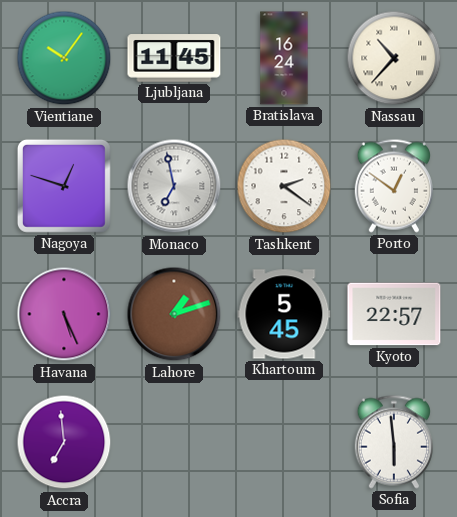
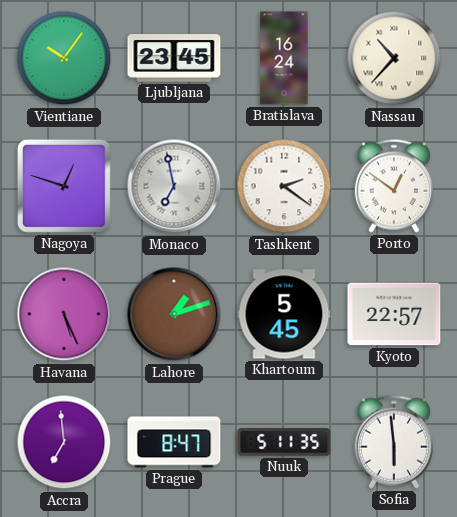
Ljubljana: 11:45 -> 23:45
Prague: none -> 8:47
Nuuk: none -> 5:11
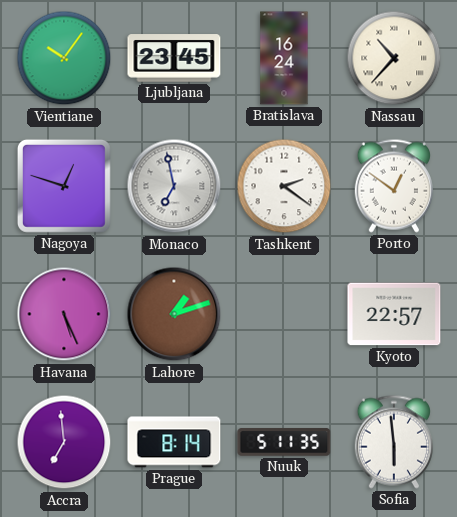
Khartoum: 5:45 -> none
Prague: 8:47 -> 8:14
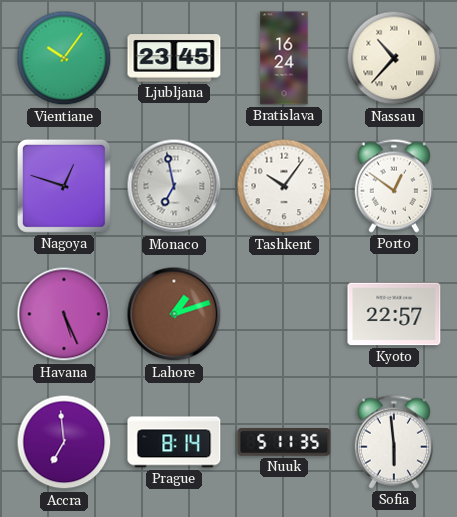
Tashkent: 2:21 -> 10:06
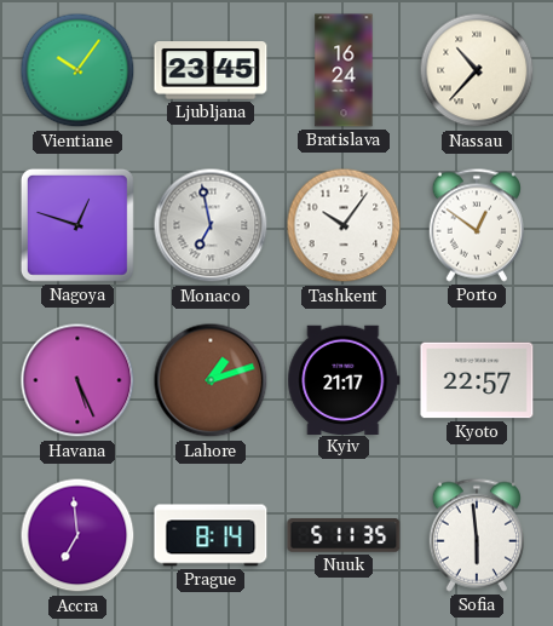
Kyiv: none -> 21:17
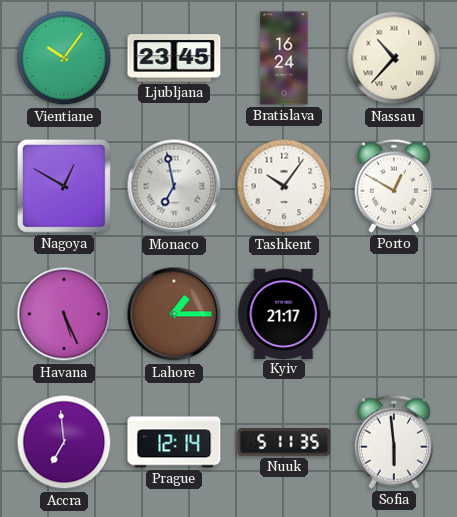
Nagoya: 12:48 -> 12:50
Porto: 12:51 -> 12:50
Lahore: 1:12 -> 1:15
Kyoto: 22:57 -> none
Prague: 8:14 -> 12:14
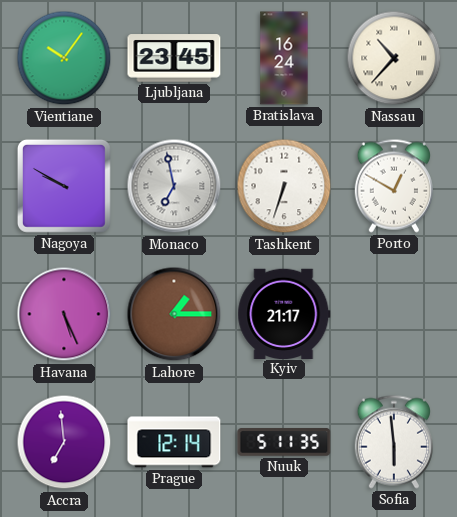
Nagoya: 12:50 -> 9:50
Tashkent: 10:06 -> 6:33
